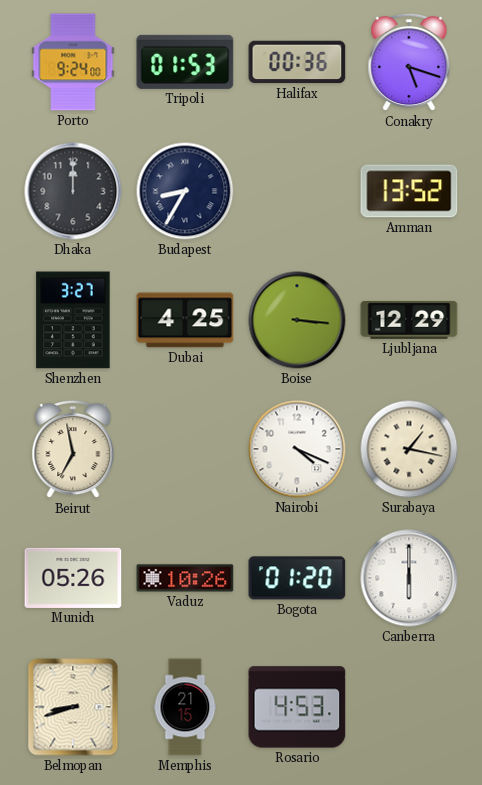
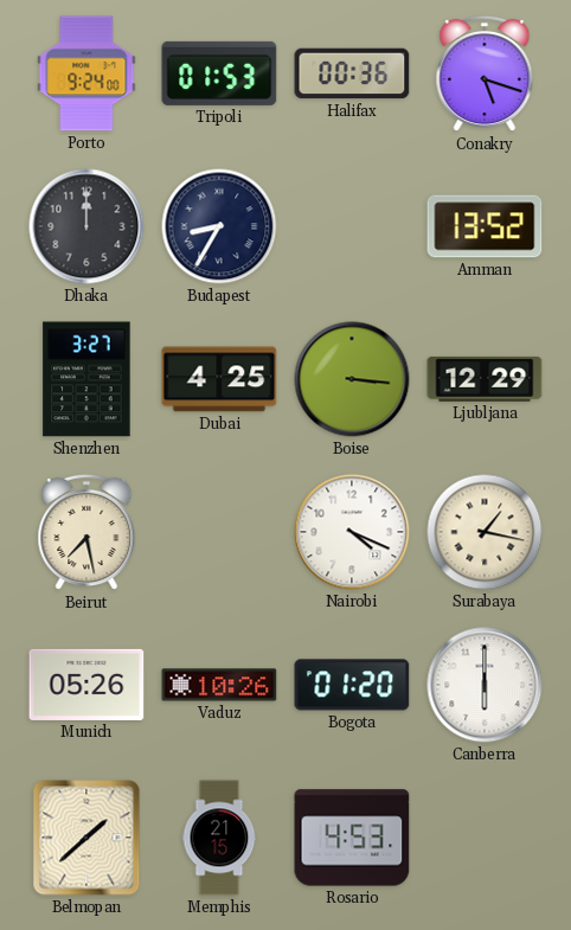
Beirut: 6:58 -> 7:28
Belmopan: 8:42 -> 1:38
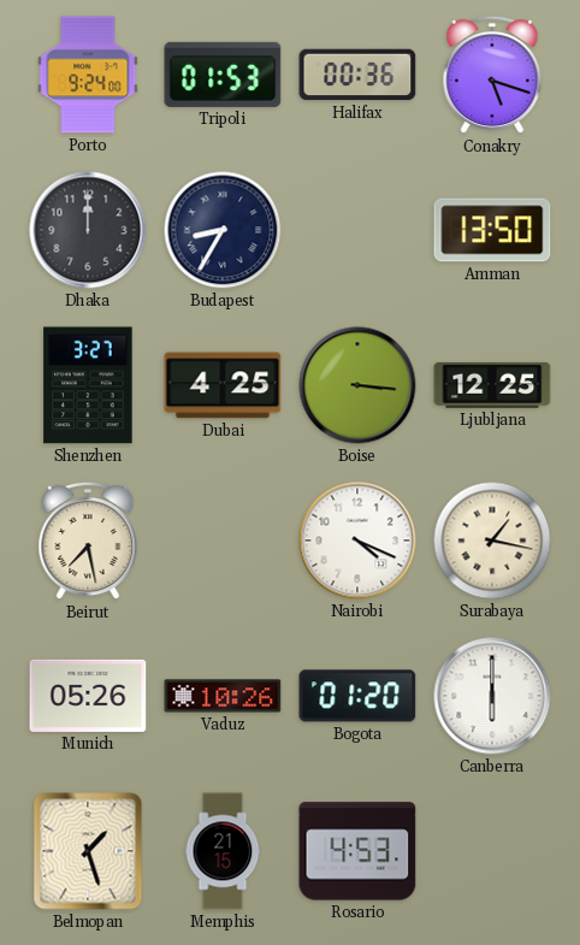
Amman: 13:52 -> 13:50
Ljubljana: 12:29 -> 12:25
Belmopan: 1:38 -> 1:27
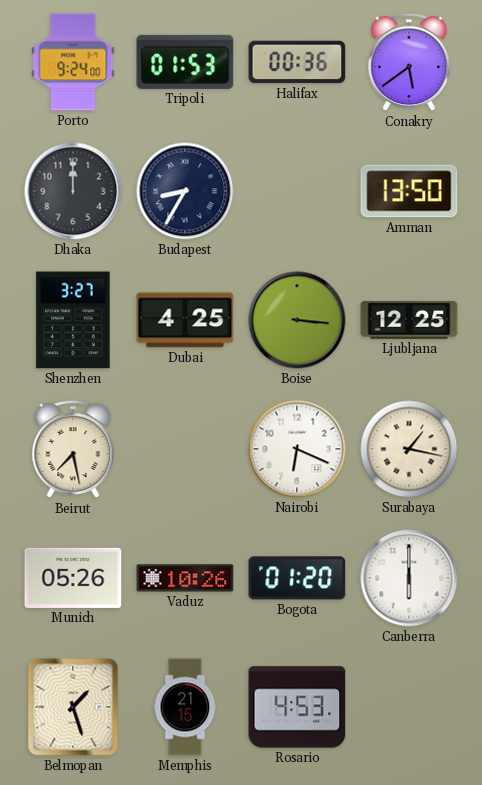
Conakry: 5:18 -> 5:39
Nairobi: 4:19 -> 6:19
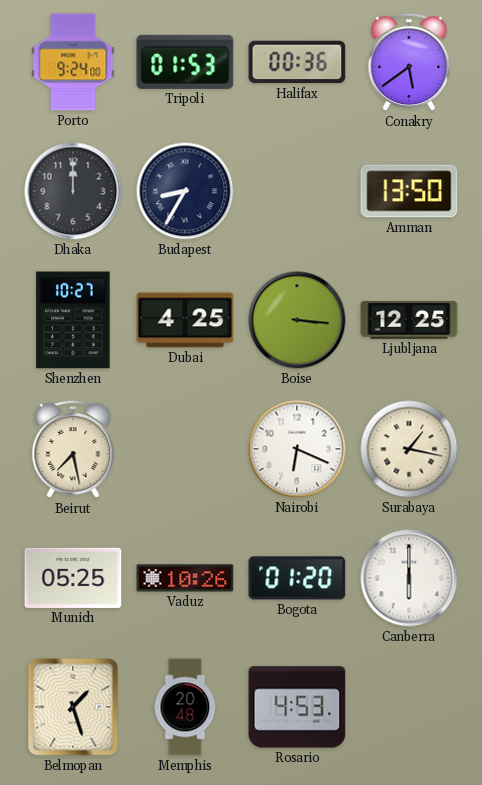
Shenzhen: 3:27 -> 10:27
Munich: 05:26 -> 05:25
Memphis: 21:15 -> 20:48
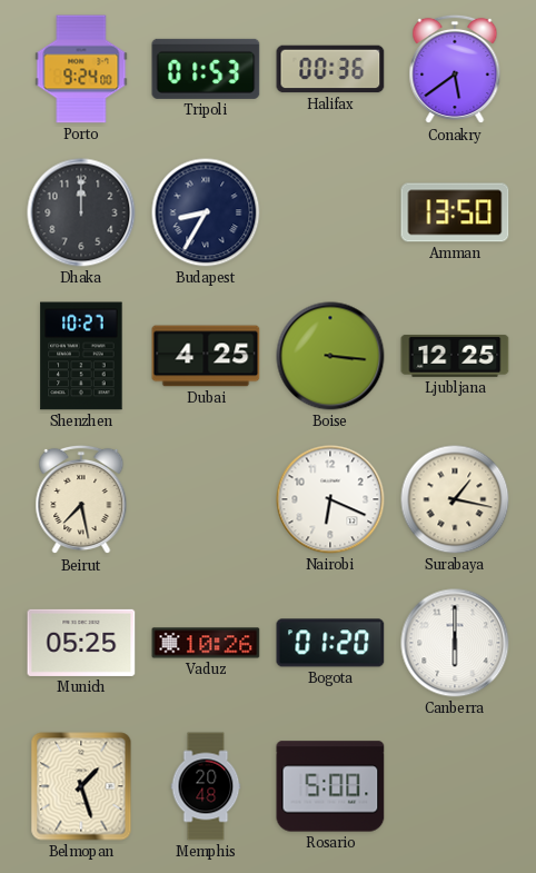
Rosario: 4:53 -> 5:00
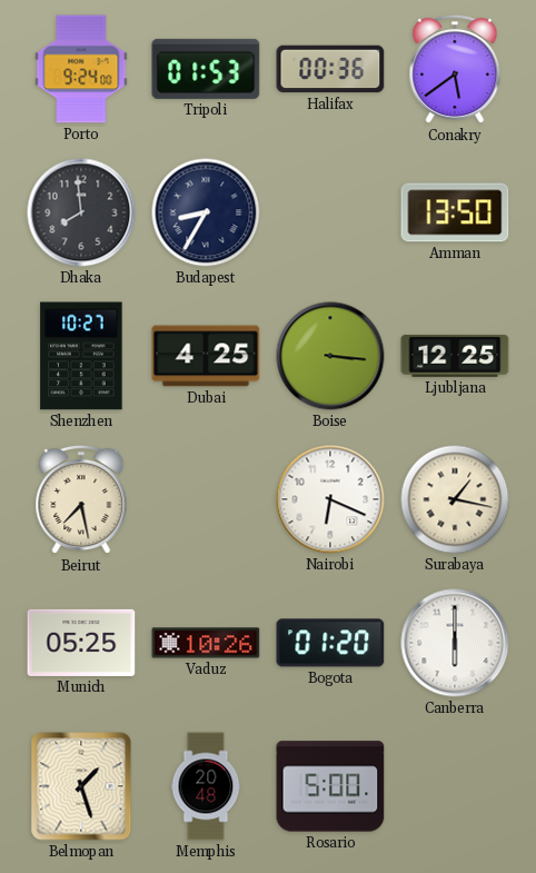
Dhaka: 12:00 -> 7:59
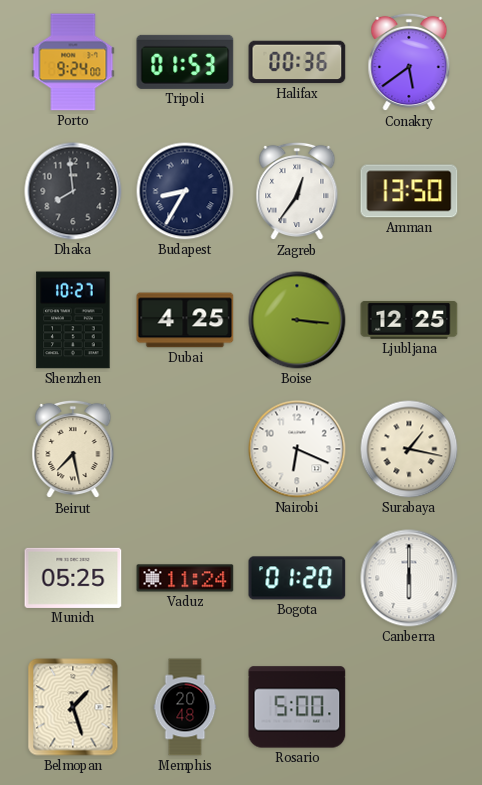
Zagreb: none -> 12:36
Vaduz: 10:26 -> 11:24
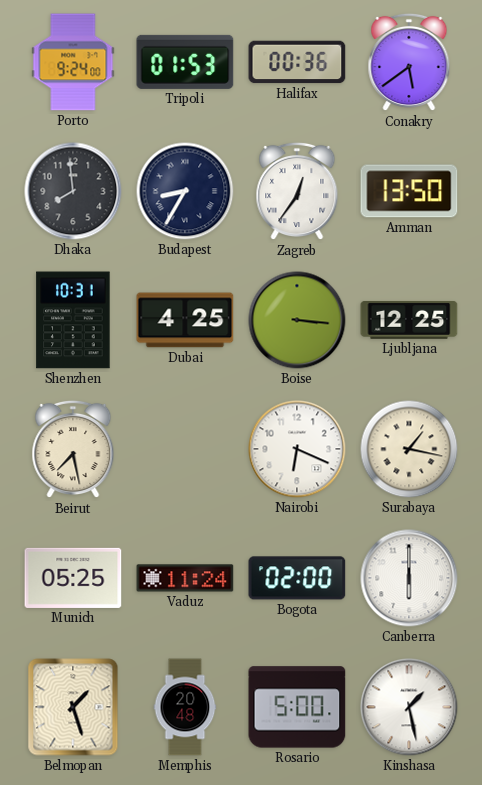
Shenzhen: 10:27 -> 10:31
Bogota: 01:20 -> 02:00
Kinshasa: none -> 1:28
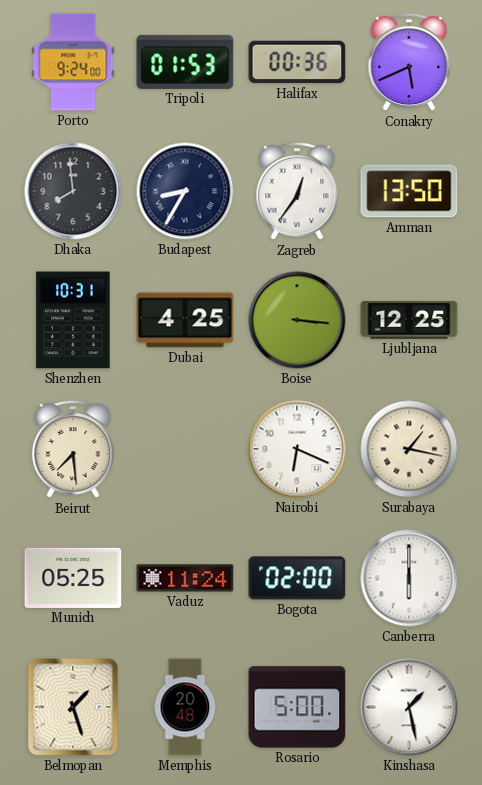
Conakry: 5:39 -> 5:41
Beirut: 7:28 -> 7:29
